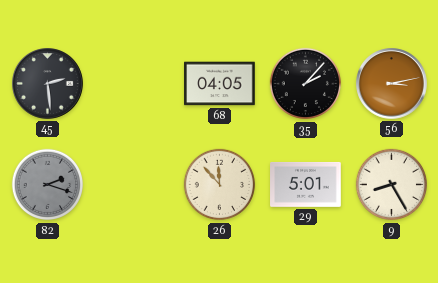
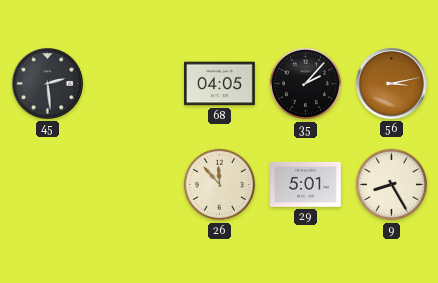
82: 2:18 -> none
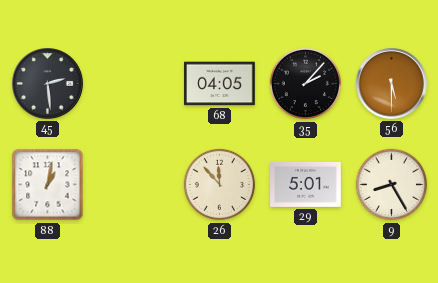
56: 3:13 -> 5:30
88: none -> 1:02
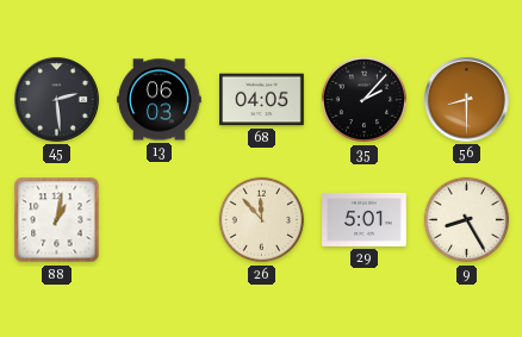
13: none -> 06:03
56: 5:30 -> 8:30
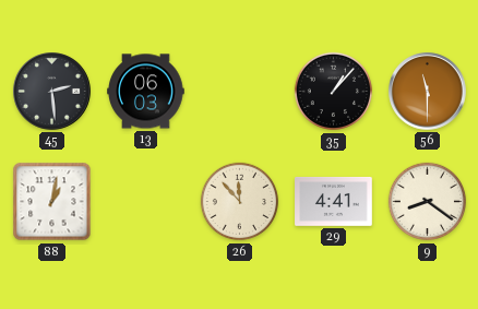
68: 04:05 -> none
35: 2:07 -> 1:07
56: 8:30 -> 11:30
29: 5:01 -> 4:41
9: 8:25 -> 8:21
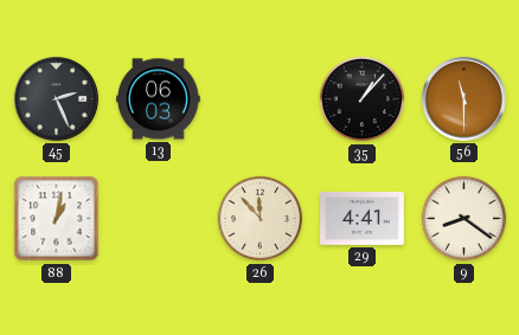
45: 2:29 -> 2:26
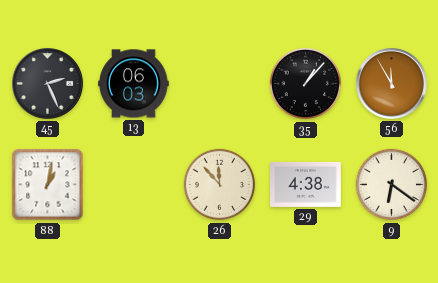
56: 11:30 -> 11:55
29: 4:41 -> 4:38
9: 8:21 -> 6:21
